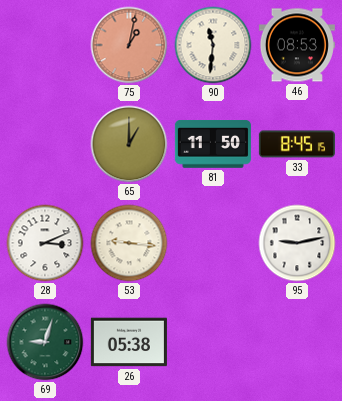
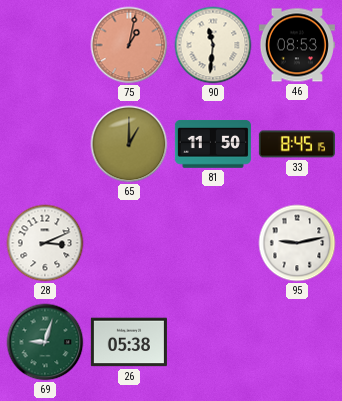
53: 9:16 -> none
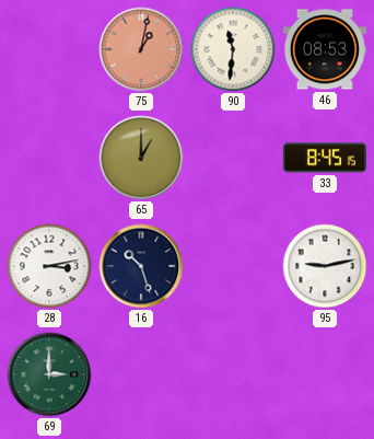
81: 11:50 -> none
28: 3:11 -> 3:13
16: none -> 10:27
69: 9:03 -> 3:00
26: 05:38 -> none
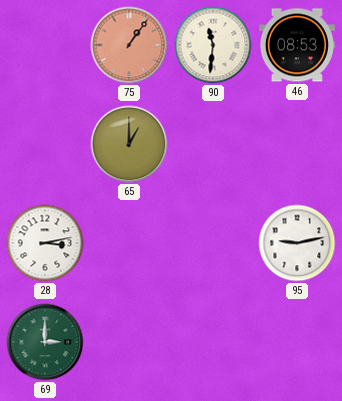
75: 1:02 -> 1:06
33: 8:45 -> none
16: 10:27 -> none
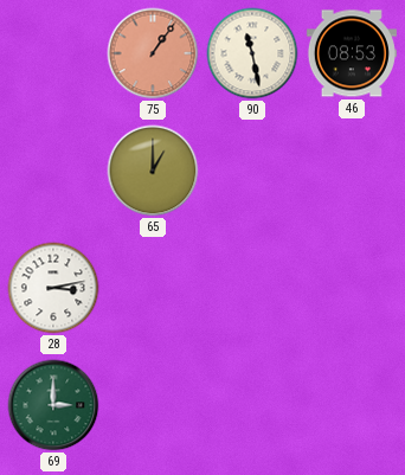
90: 11:31 -> 11:28
95: 9:13 -> none
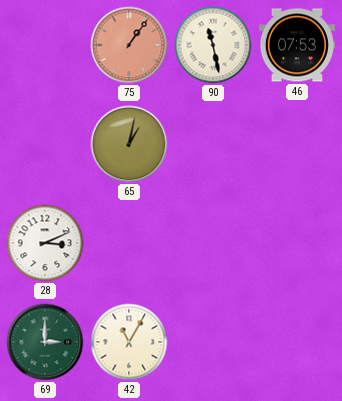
46: 08:53 -> 07:53
65: 1:00 -> 1:02
28: 3:13 -> 3:11
42: none -> 11:05
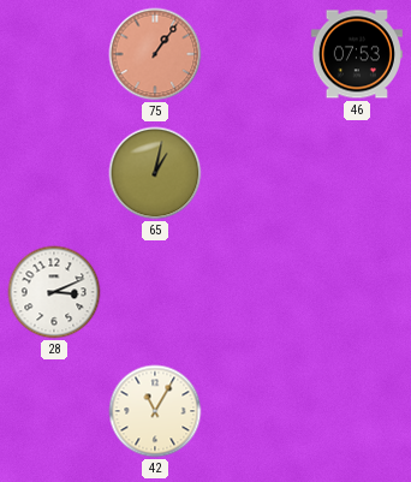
90: 11:28 -> none
69: 3:00 -> none
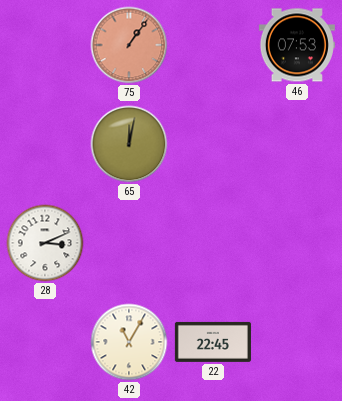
65: 1:02 -> 12:02
22: none -> 22:45
